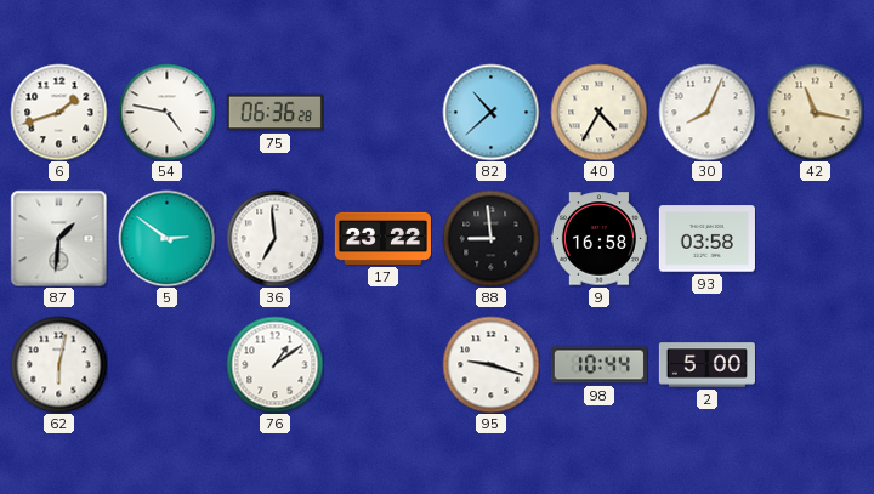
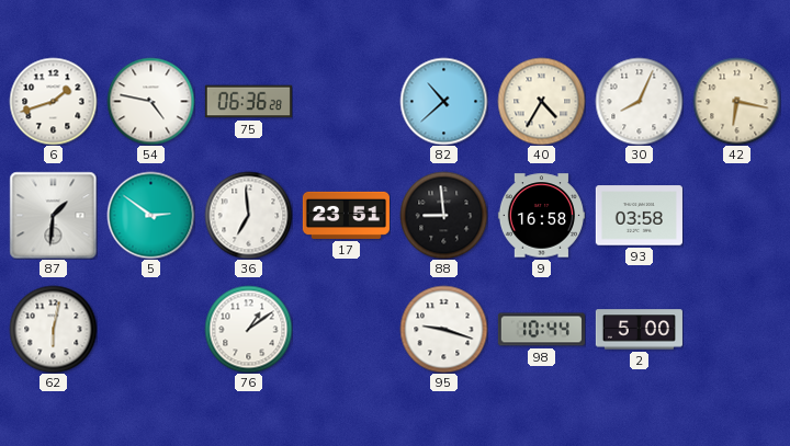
42: 11:17 -> 6:17
17: 23:22 -> 23:51
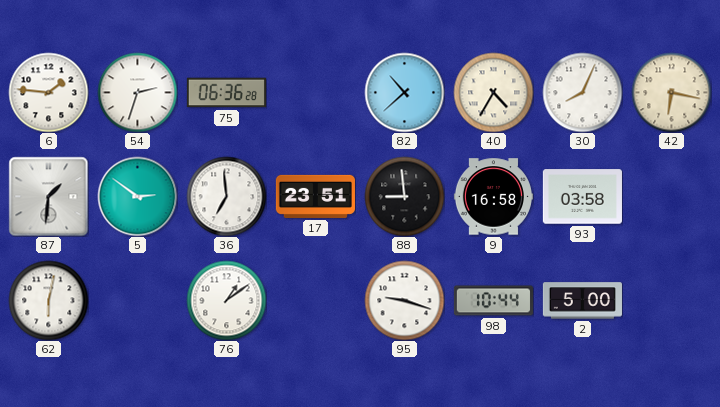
6: 1:42 -> 1:46
54: 4:47 -> 2:33
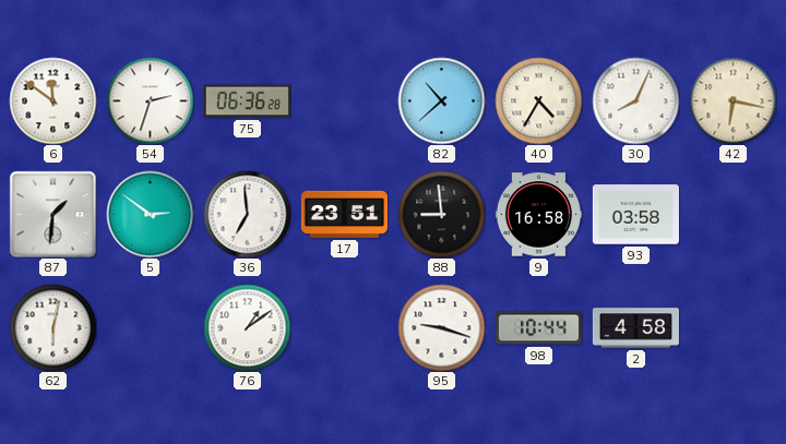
6: 1:46 -> 11:51
2: 5:00 -> 4:58
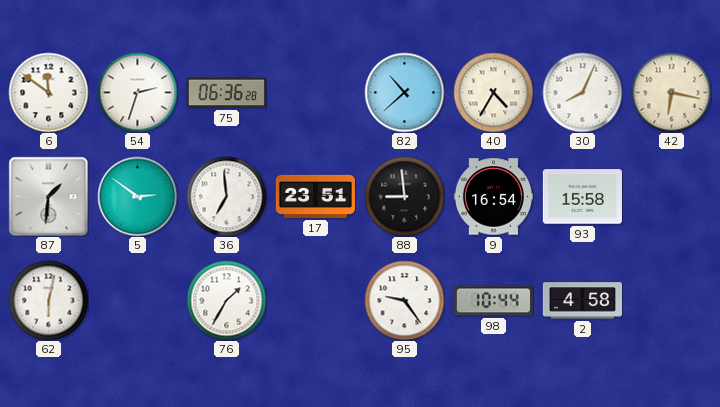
9: 16:58 -> 16:54
93: 03:58 -> 15:58
76: 1:09 -> 1:35
95: 9:18 -> 9:24
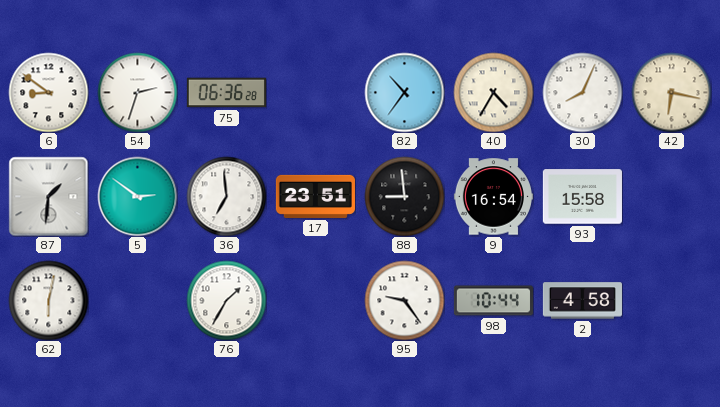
6: 11:51 -> 8:51
82: 10:38 -> 10:36
